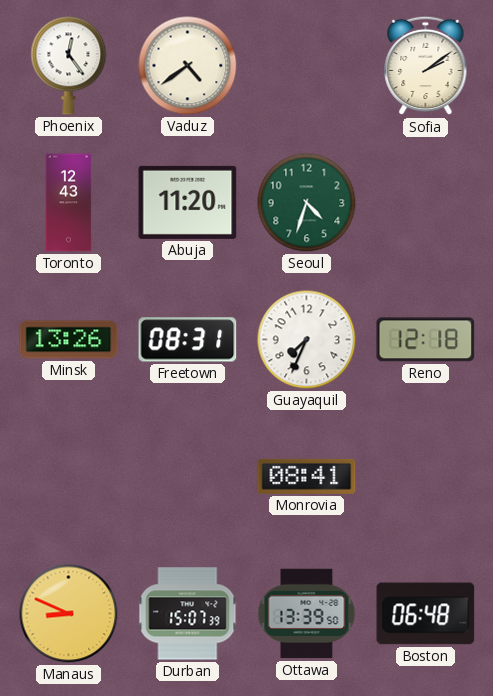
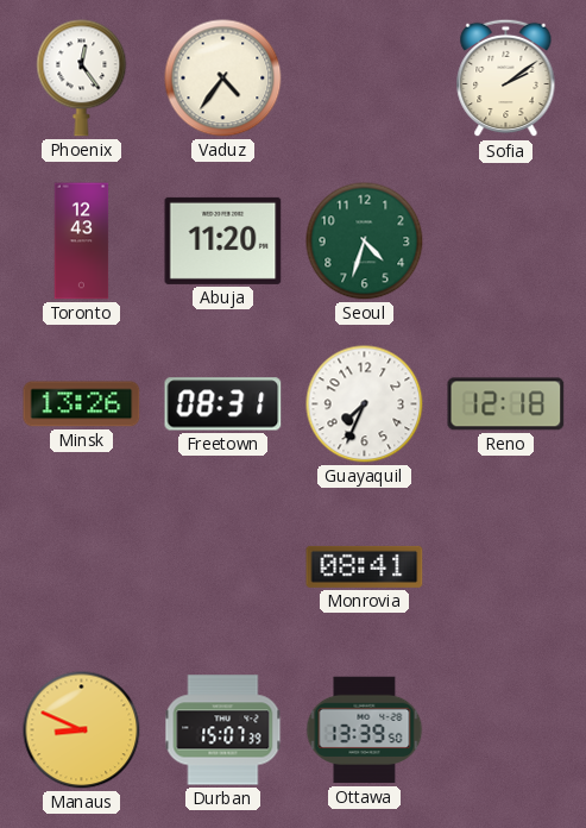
Vaduz: 4:39 -> 4:36
Boston: 06:48 -> none
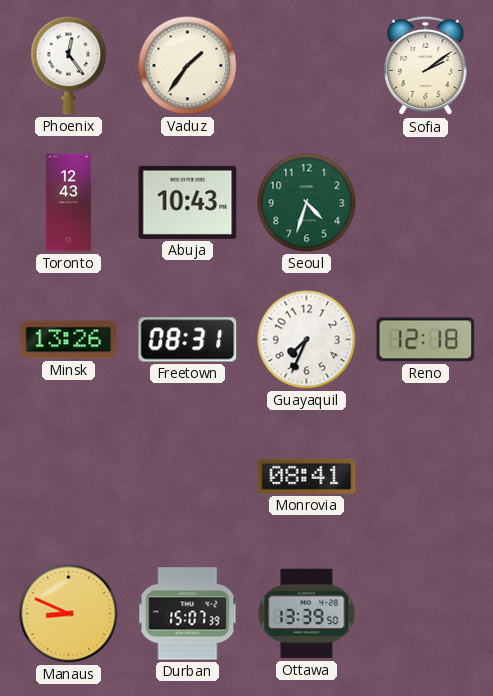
Vaduz: 4:36 -> 1:36
Abuja: 11:20 -> 10:43
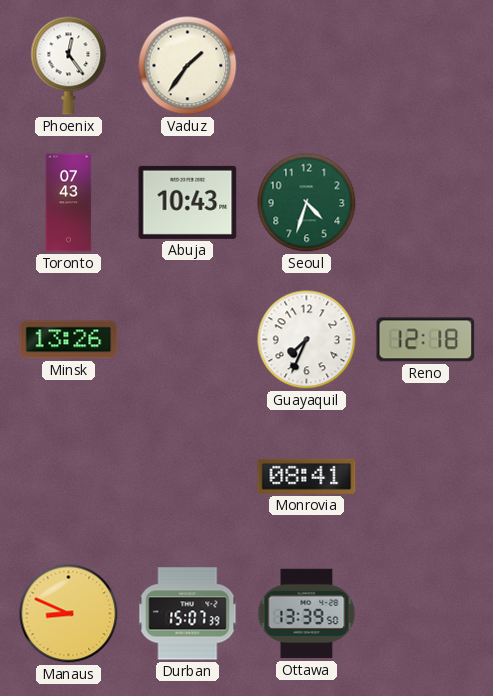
Sofia: 2:09 -> none
Toronto: 12:43 -> 07:43
Freetown: 08:31 -> none
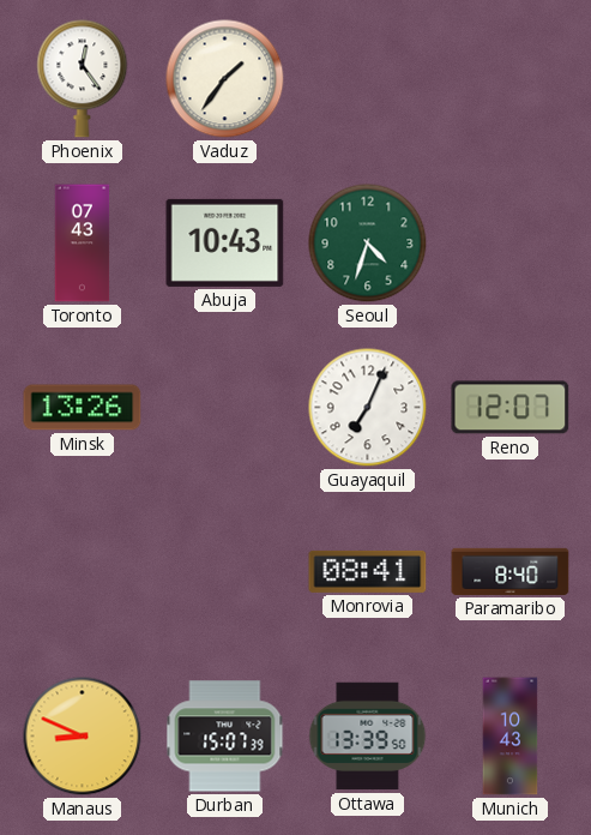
Guayaquil: 7:34 -> 7:04
Reno: 12:18 -> 12:07
Paramaribo: none -> 8:40
Munich: none -> 10:43
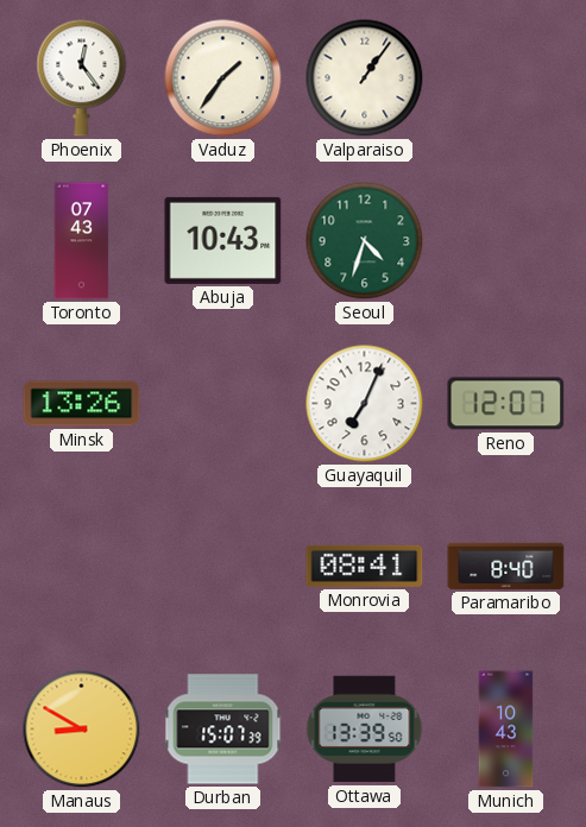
Valparaiso: none -> 1:06
Manaus: 8:49 -> 8:50
